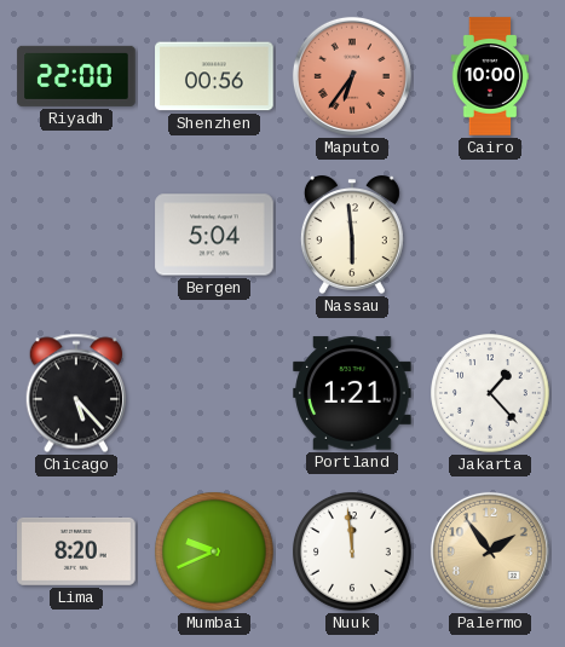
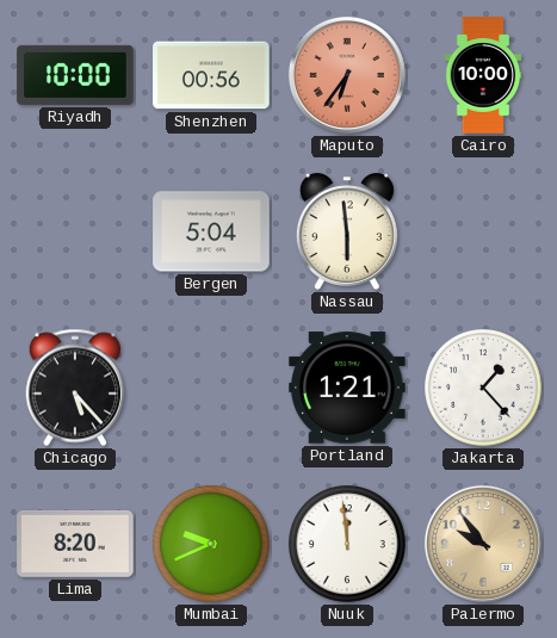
Riyadh: 22:00 -> 10:00
Palermo: 1:54 -> 9:54
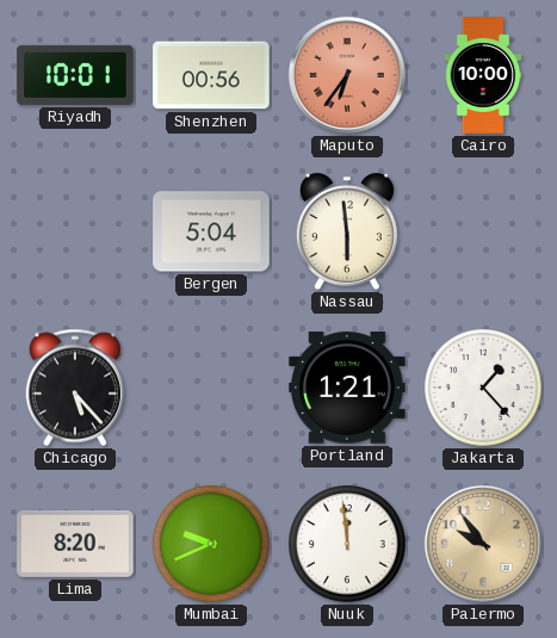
Riyadh: 10:00 -> 10:01
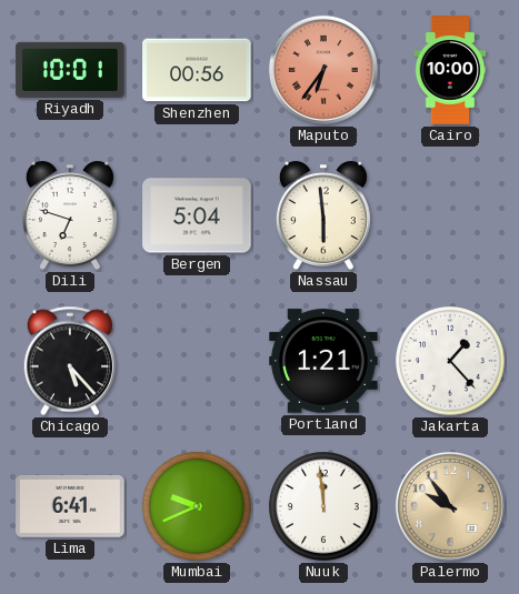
Dili: none -> 6:48
Lima: 8:20 -> 6:41
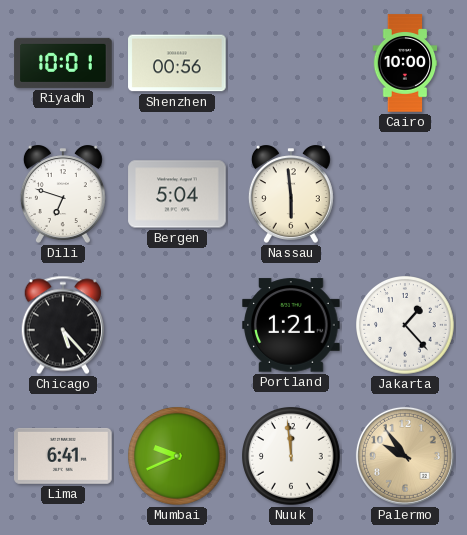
Maputo: 6:36 -> none
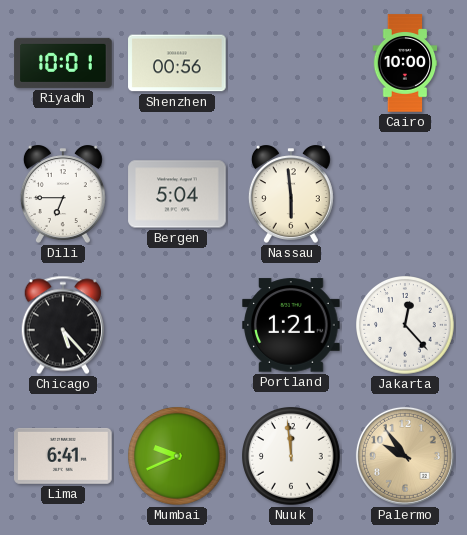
Dili: 6:48 -> 6:45
Jakarta: 1:23 -> 12:23
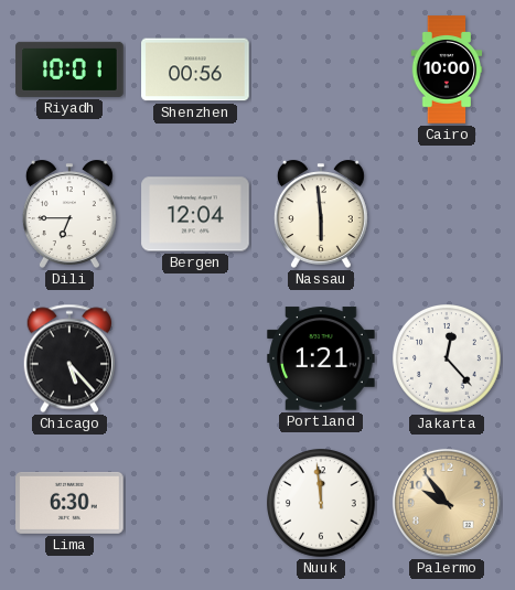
Bergen: 5:04 -> 12:04
Lima: 6:41 -> 6:30
Mumbai: 9:41 -> none
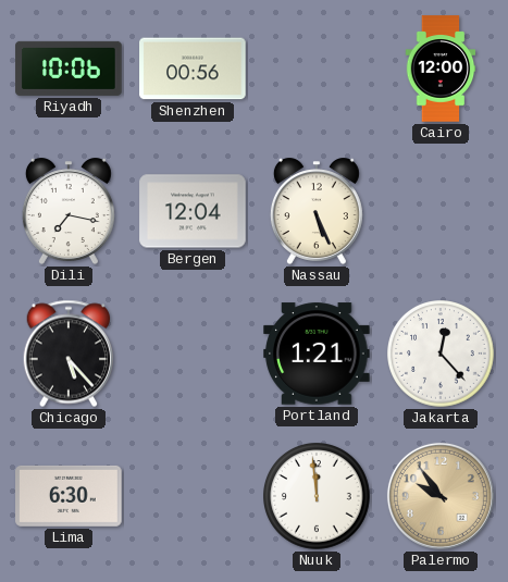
Riyadh: 10:01 -> 10:06
Cairo: 10:00 -> 12:00
Dili: 6:45 -> 7:17
Nassau: 5:59 -> 5:26
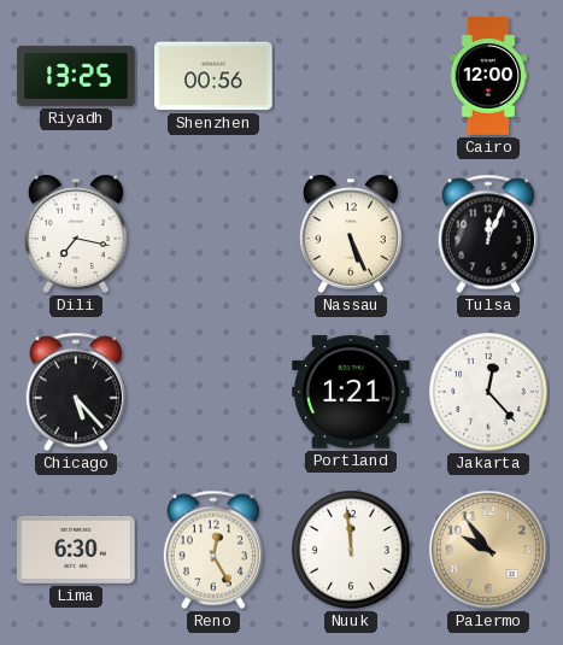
Riyadh: 10:06 -> 13:25
Bergen: 12:04 -> none
Tulsa: none -> 12:04
Reno: none -> 12:25
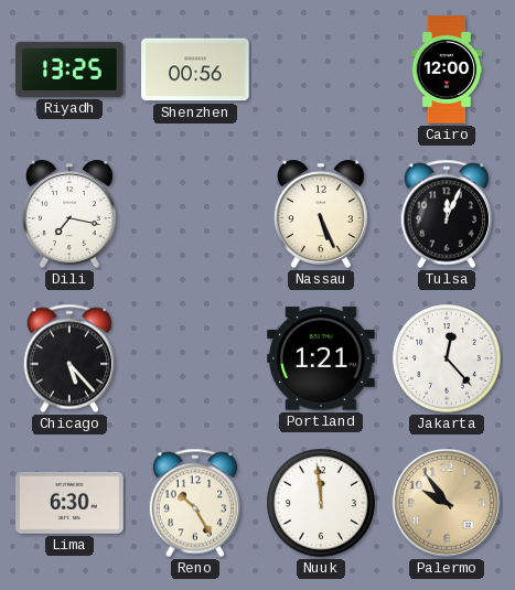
Reno: 12:25 -> 10:25
